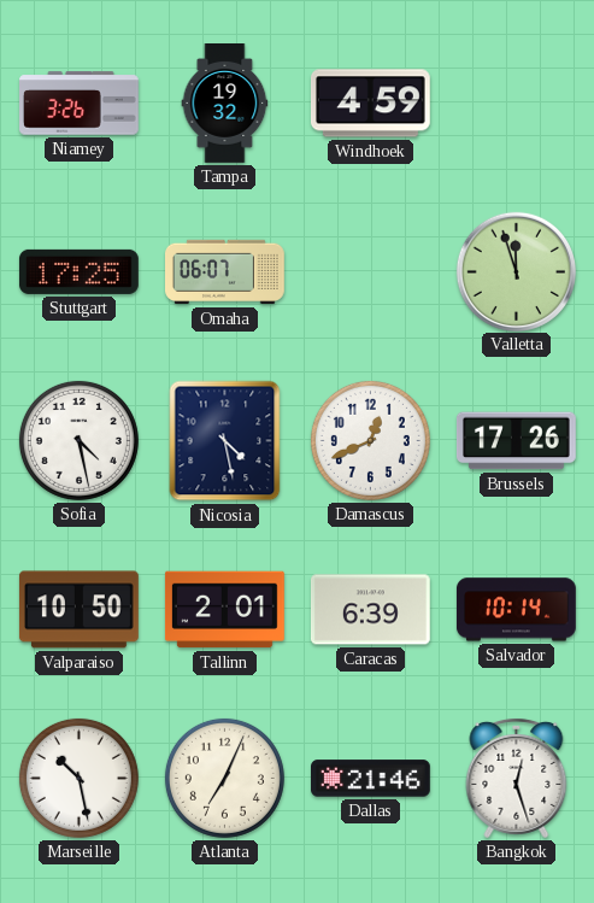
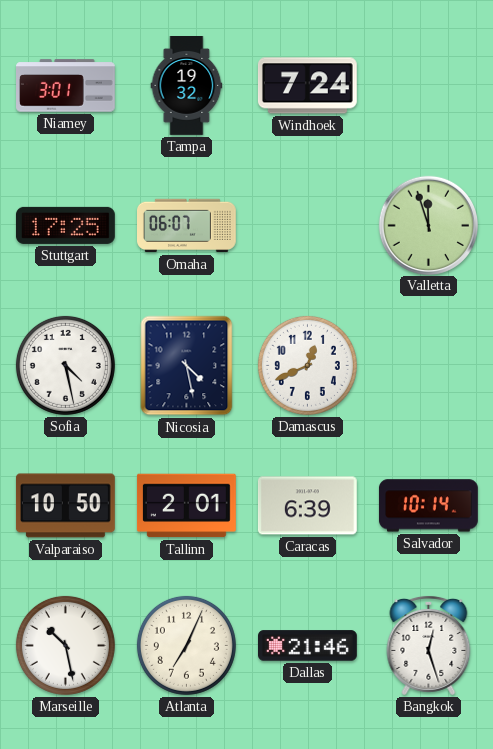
Niamey: 3:26 -> 3:01
Windhoek: 4:59 -> 7:24
Brussels: 17:26 -> none
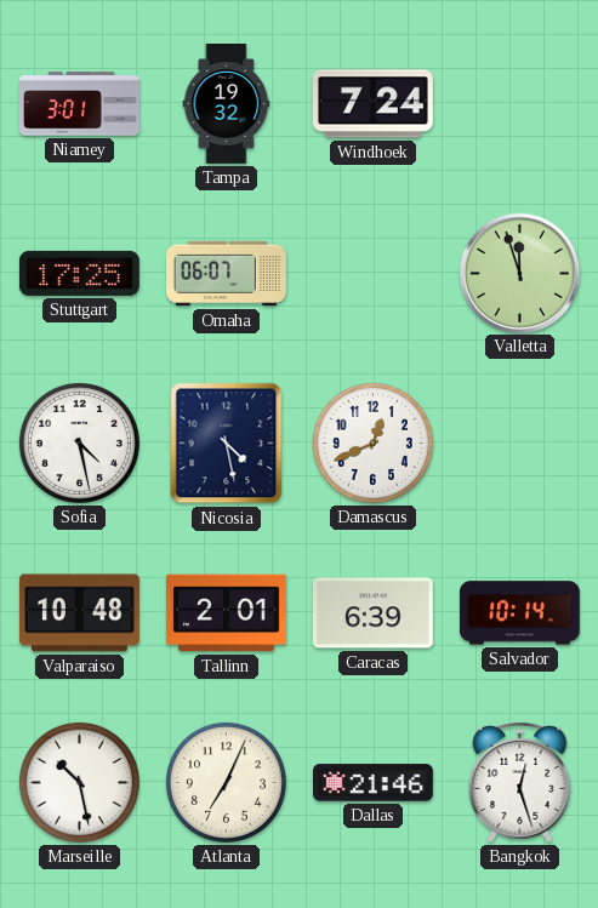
Valparaiso: 10:50 -> 10:48
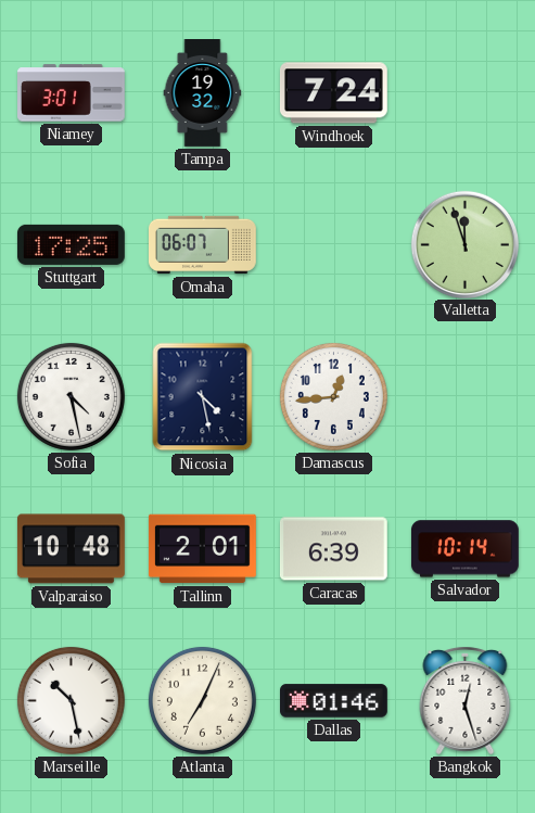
Damascus: 12:41 -> 12:44
Dallas: 21:46 -> 01:46
